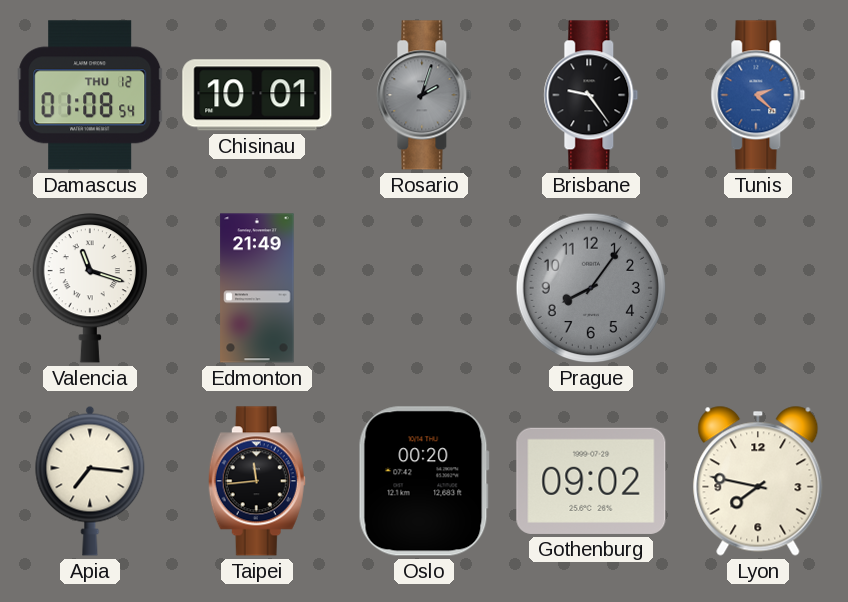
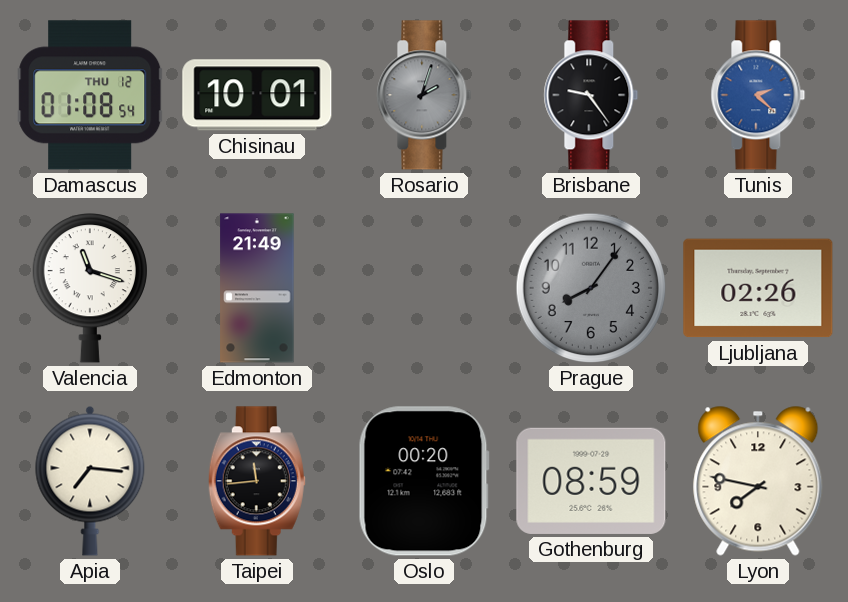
Ljubljana: none -> 02:26
Gothenburg: 09:02 -> 08:59
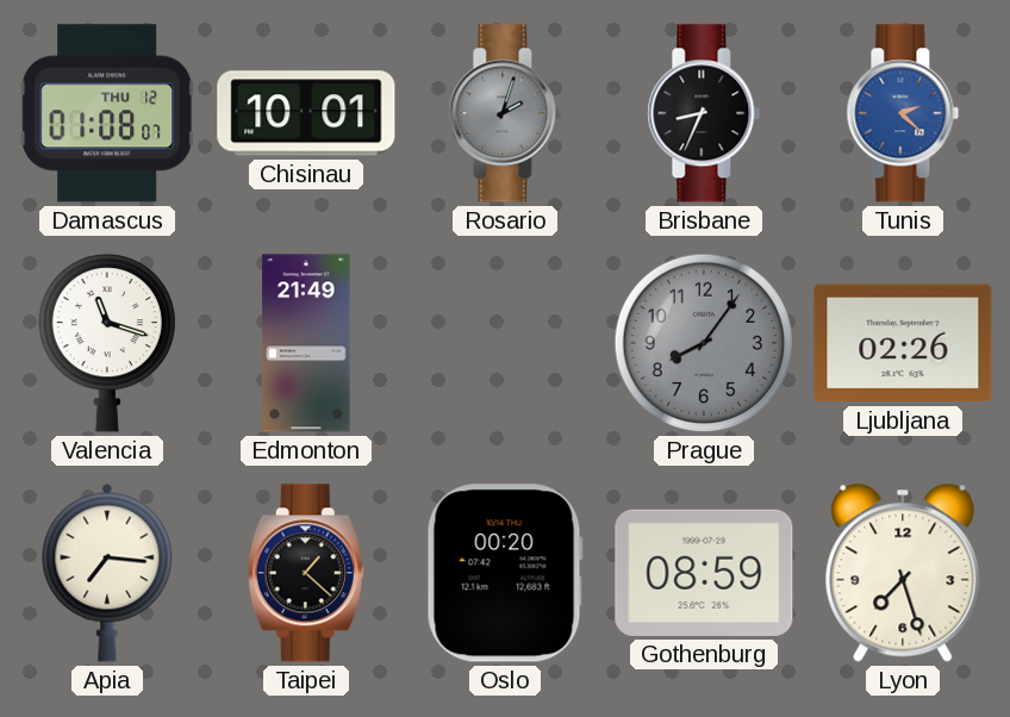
Damascus: 01:08:54 -> 01:08:07
Brisbane: 9:24 -> 8:34
Taipei: 11:44 -> 1:22
Lyon: 7:47 -> 7:27
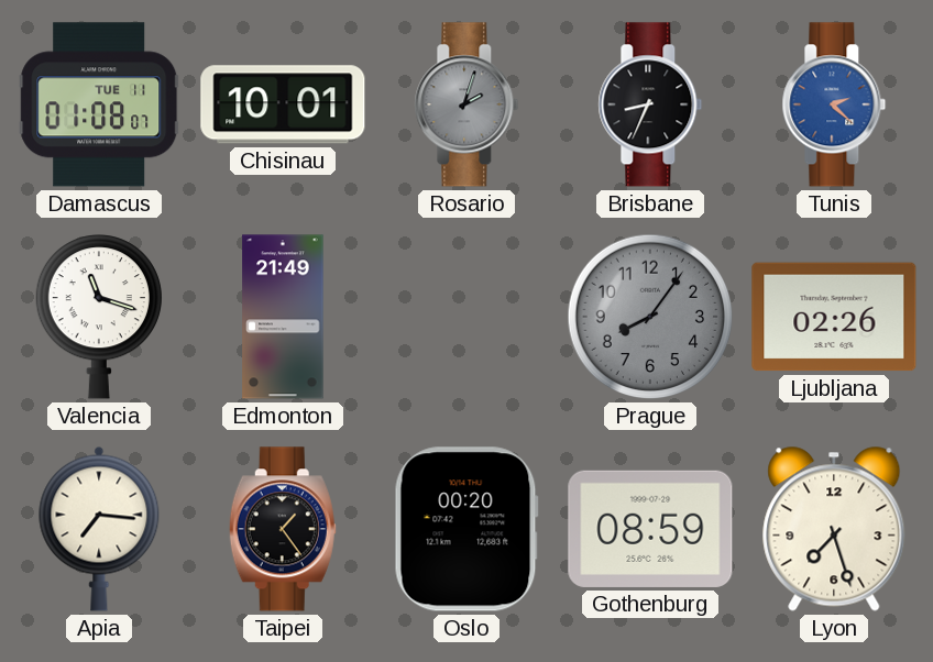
Damascus date: THU 12 -> TUE 11
Taipei: 1:22 -> 1:24
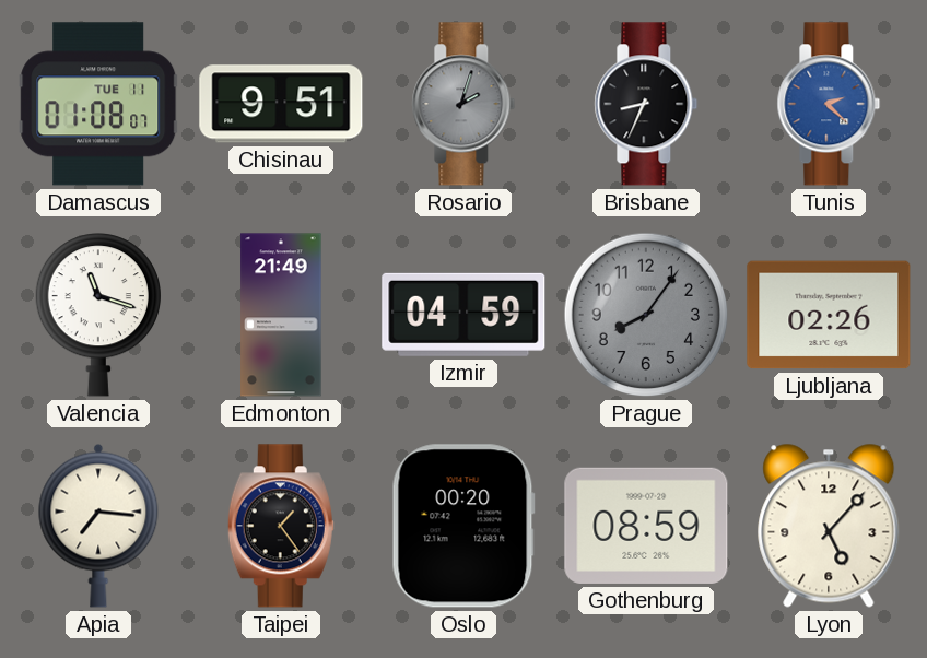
Chisinau: 10:01 -> 9:51
Izmir: none -> 04:59
Lyon: 7:27 -> 5:07
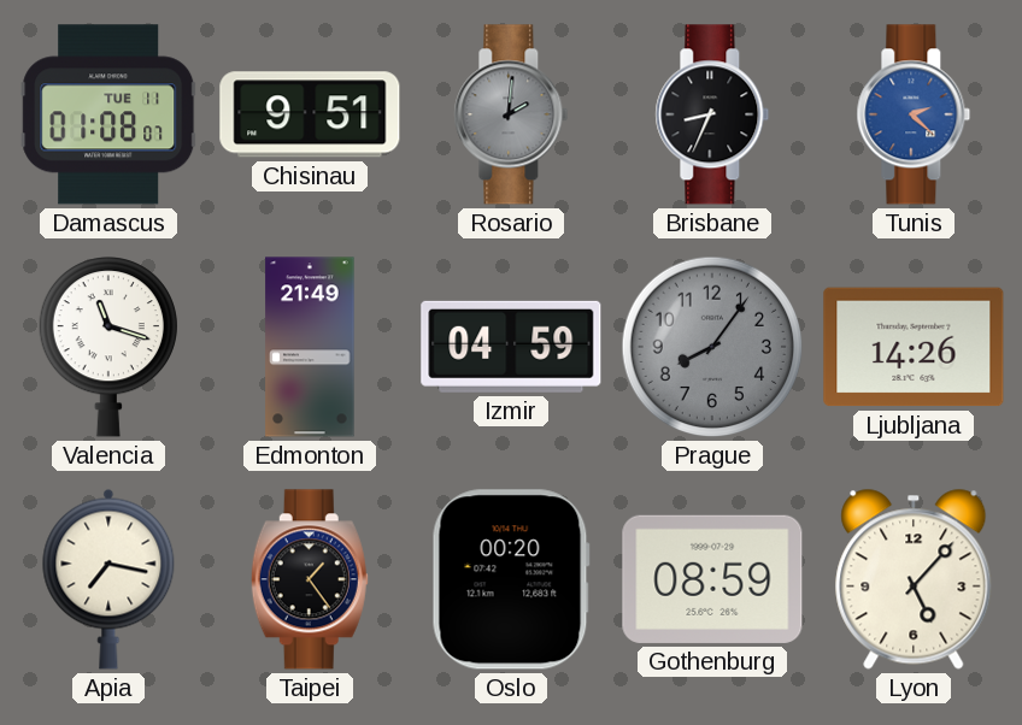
Rosario: 2:03 -> 2:01
Ljubljana: 02:26 -> 14:26
Apia: 7:16 -> 7:17
